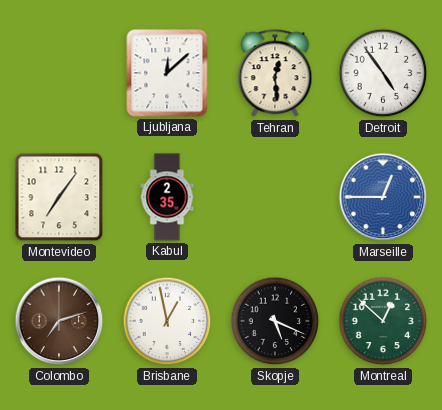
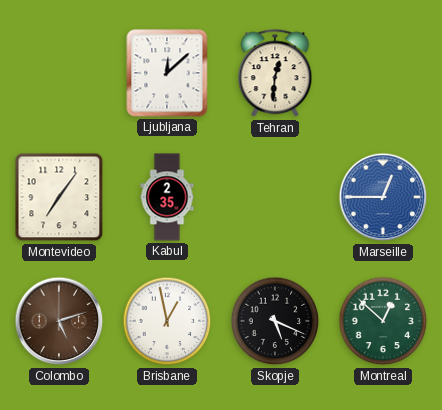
Tehran: 12:29 -> 12:31
Detroit: 4:54 -> none
Colombo: 7:12 -> 5:12
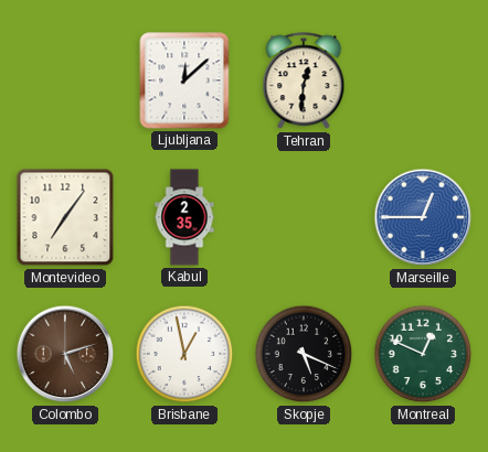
Montreal: 12:52 -> 12:49
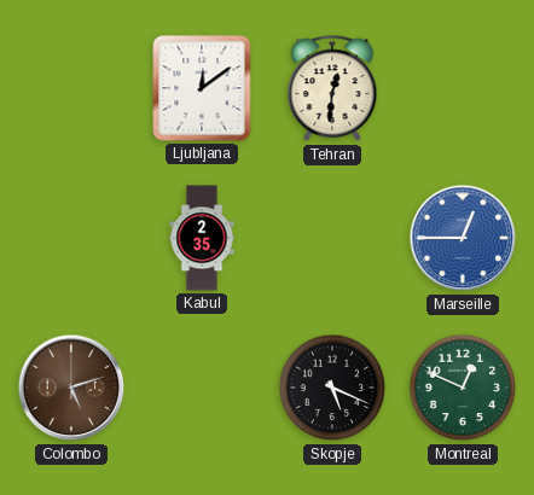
Ljubljana: 12:08 -> 12:09
Montevideo: 7:06 -> none
Brisbane: 12:58 -> none
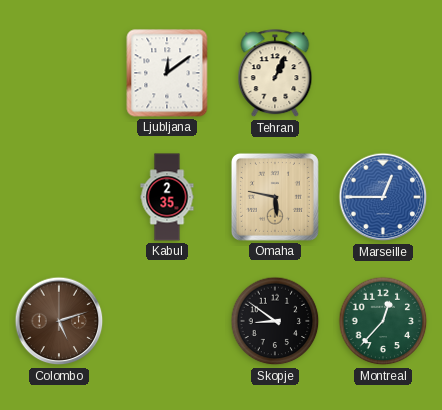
Tehran: 12:31 -> 1:04
Omaha: none -> 5:47
Skopje: 5:19 -> 8:51
Montreal: 12:49 -> 12:37
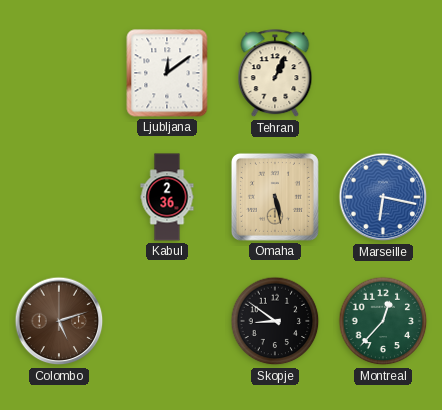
Kabul: 2:35 -> 2:36
Omaha: 5:47 -> 5:28
Marseille: 12:45 -> 6:17
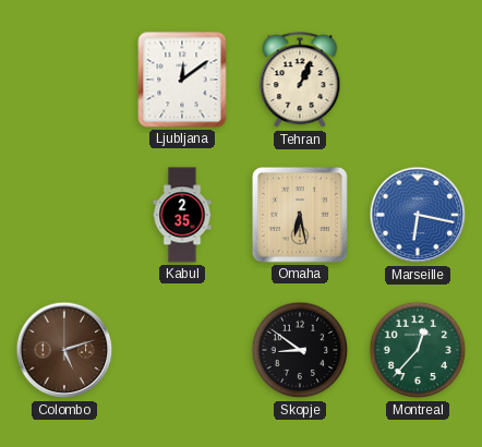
Kabul: 2:36 -> 2:35
Omaha: 5:28 -> 6:28
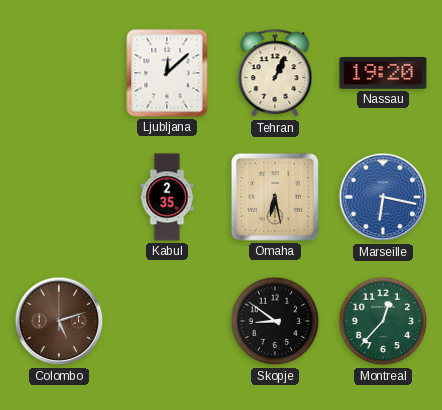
Ljubljana: 12:09 -> 12:08
Nassau: none -> 19:20
